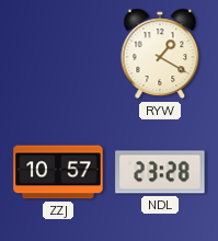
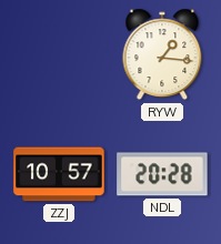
RYW: 1:20 -> 1:16
NDL: 23:28 -> 20:28
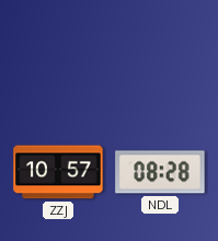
RYW: 1:16 -> none
NDL: 20:28 -> 08:28
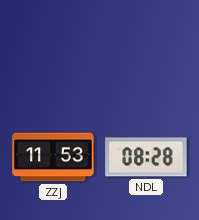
ZZJ: 10:57 -> 11:53
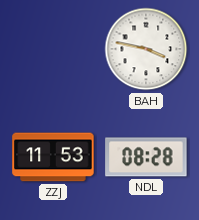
BAH: none -> 3:47
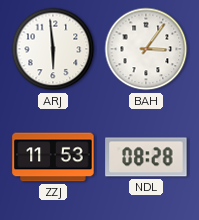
ARJ: none -> 5:59
BAH: 3:47 -> 3:06
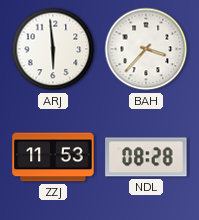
BAH: 3:06 -> 3:37
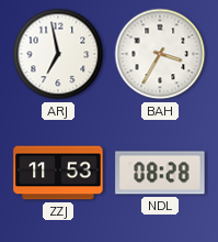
ARJ: 5:59 -> 6:58
BAH: 3:37 -> 3:35
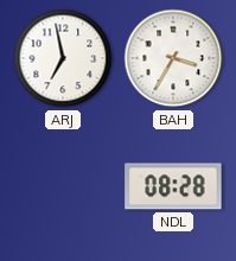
ZZJ: 11:53 -> none
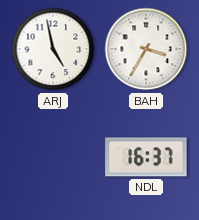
ARJ: 6:58 -> 4:58
NDL: 08:28 -> 16:37
